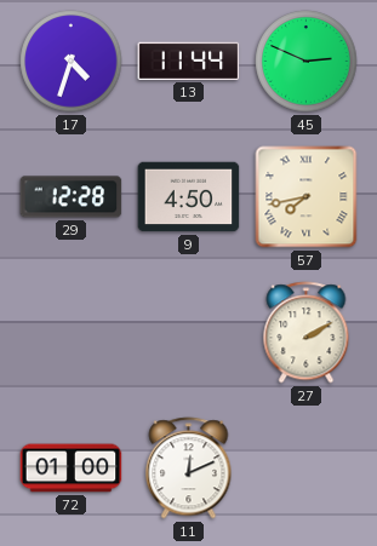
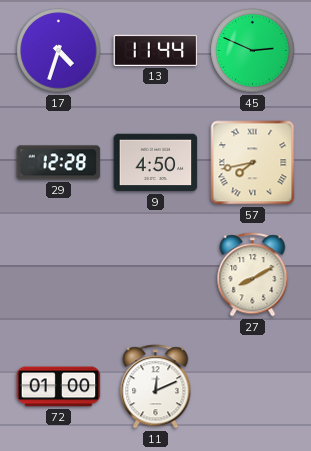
27: 2:10 -> 8:10
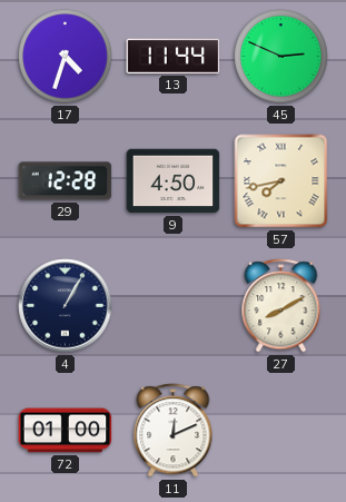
4: none -> 1:05
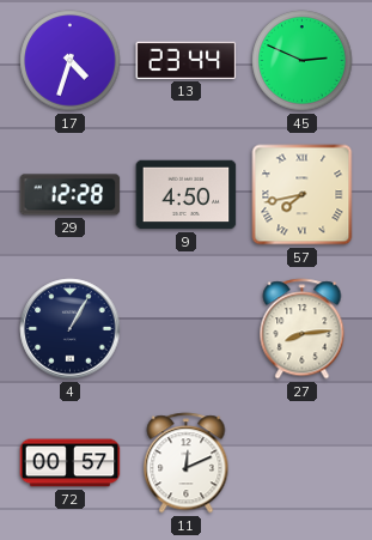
13: 11:44 -> 23:44
27: 8:10 -> 8:14
72: 01:00 -> 00:57
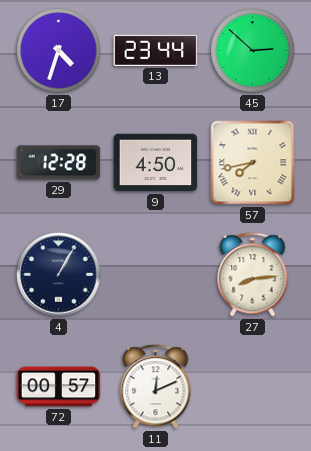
45: 2:49 -> 2:52
